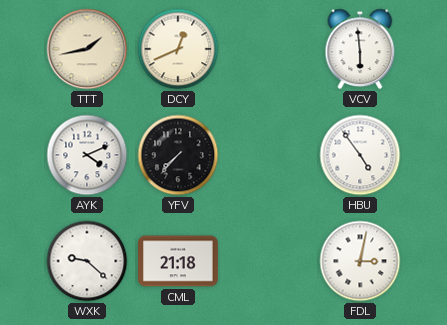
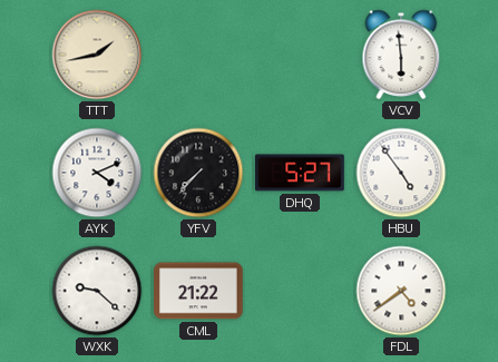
DCY: 12:41 -> none
DHQ: none -> 5:27
CML: 21:18 -> 21:22
FDL: 3:02 -> 4:39
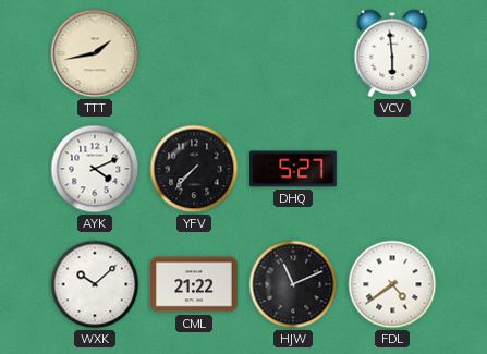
HBU: 4:54 -> none
WXK: 9:22 -> 10:08
HJW: none -> 11:11
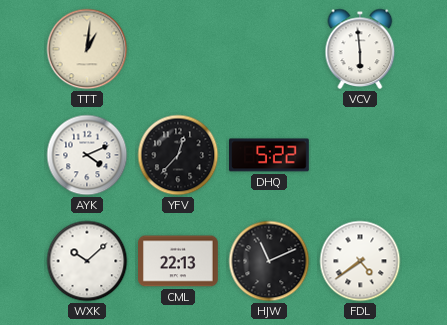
TTT: 1:43 -> 1:01
YFV: 7:37 -> 12:37
DHQ: 5:27 -> 5:22
CML: 21:22 -> 22:13
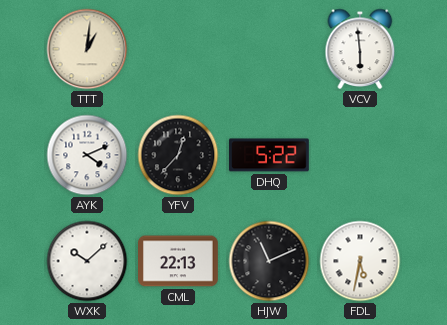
FDL: 4:39 -> 5:32
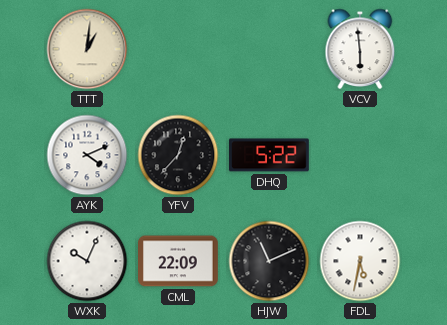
WXK: 10:08 -> 10:04
CML: 22:13 -> 22:09
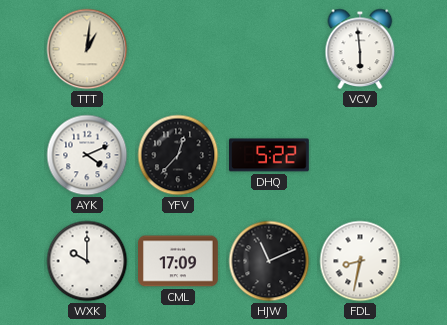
WXK: 10:04 -> 10:00
CML: 22:09 -> 17:09
FDL: 5:32 -> 8:32
